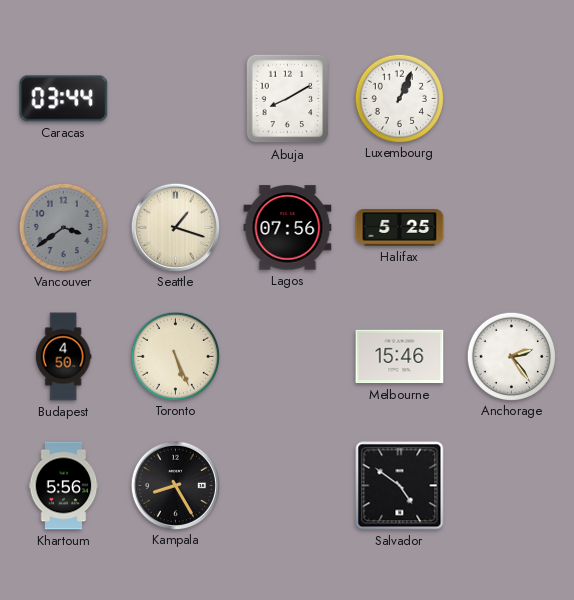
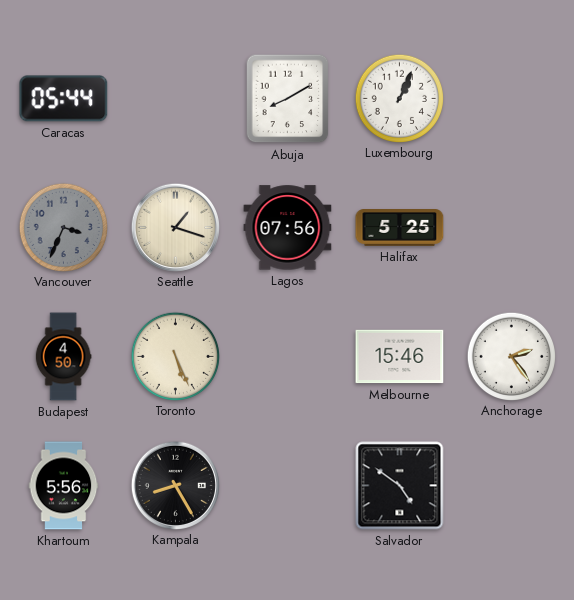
Caracas: 03:44 -> 05:44
Vancouver: 3:39 -> 3:34
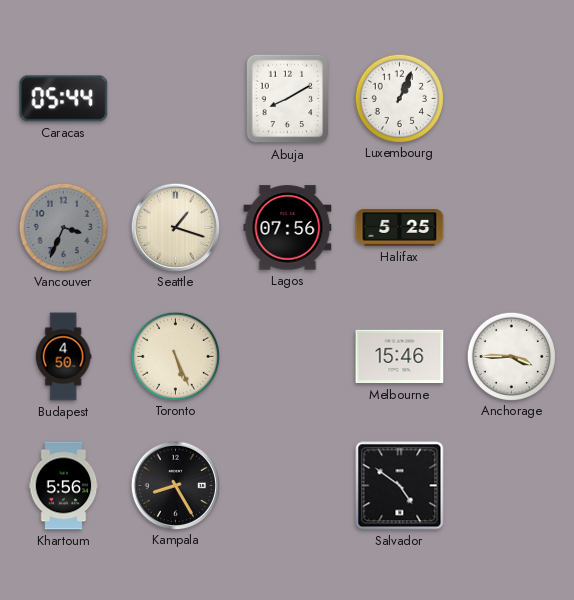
Anchorage: 2:24 -> 3:45
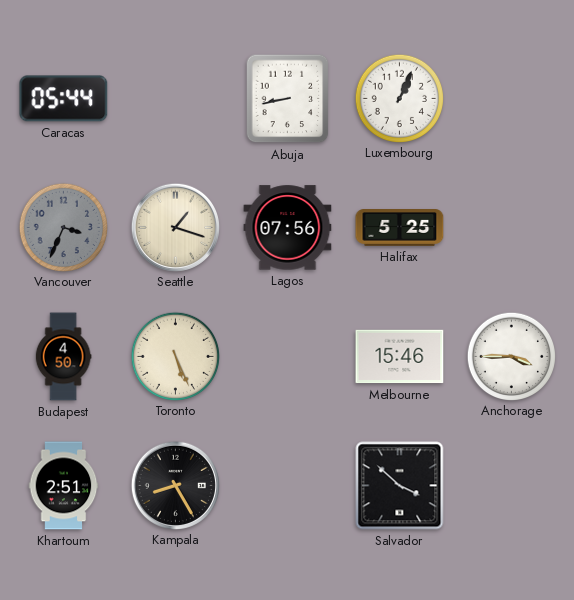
Abuja: 8:10 -> 8:43
Khartoum: 5:56 -> 2:51
Salvador: 4:51 -> 3:52
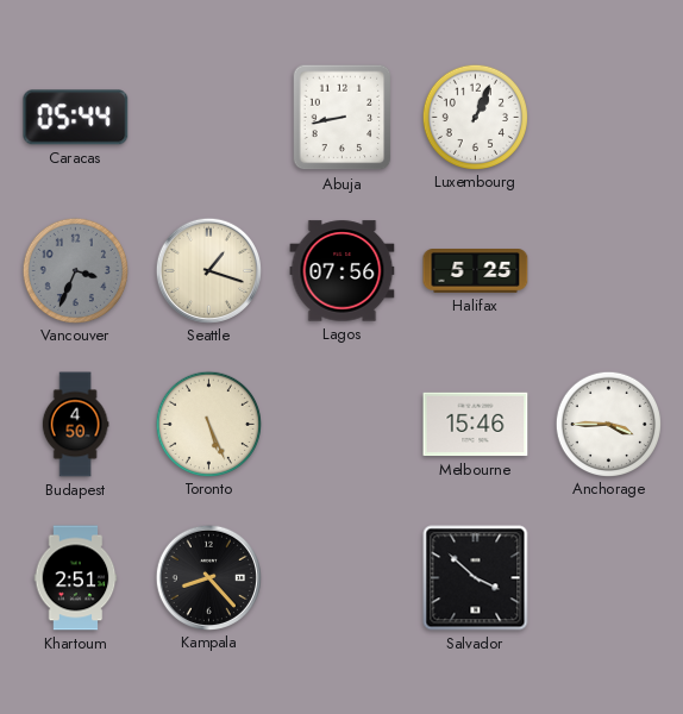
Kampala: 8:25 -> 8:23
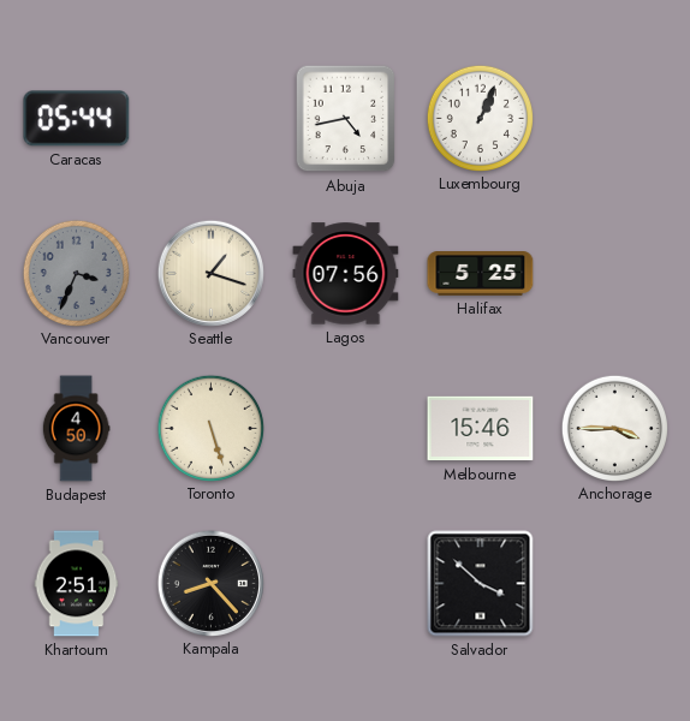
Abuja: 8:43 -> 4:43
Toronto: 5:26 -> 5:27
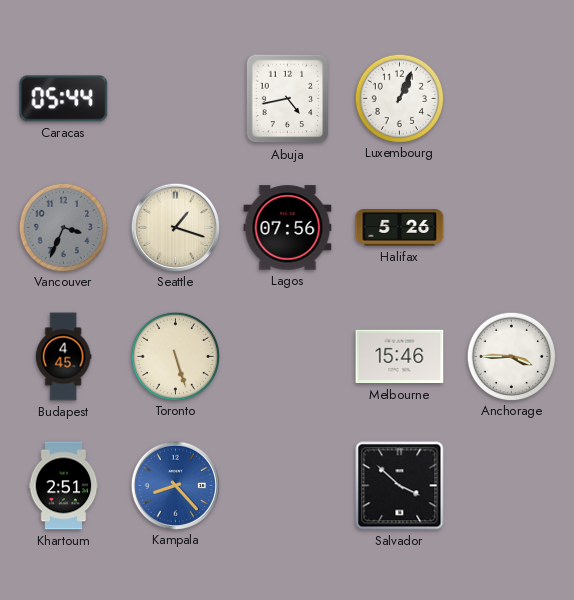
Halifax: 5:25 -> 5:26
Budapest: 4:50 -> 4:45
Kampala dial: black -> blue
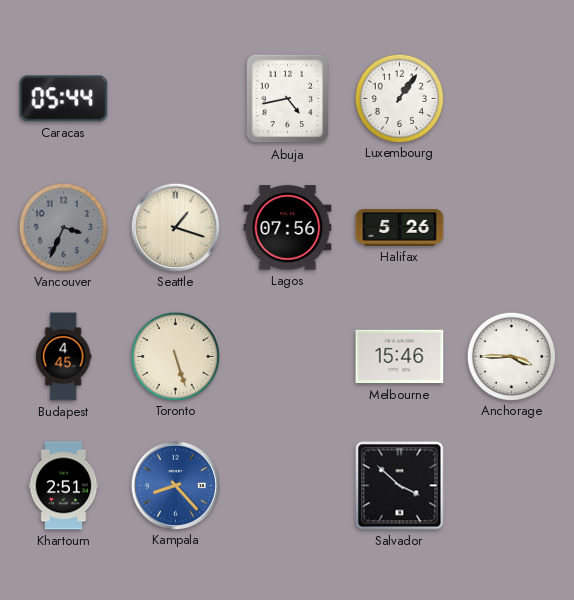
Luxembourg: 1:04 -> 1:06
